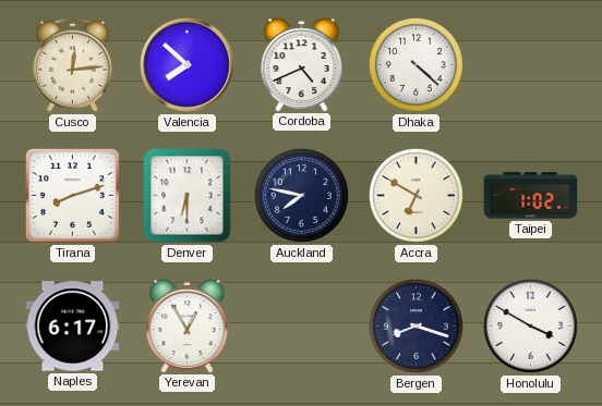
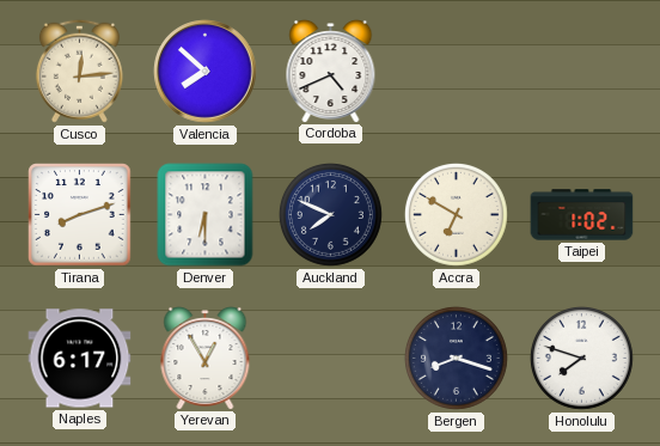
Dhaka: 4:22 -> none
Auckland: 7:47 -> 7:49
Honolulu: 3:50 -> 7:48
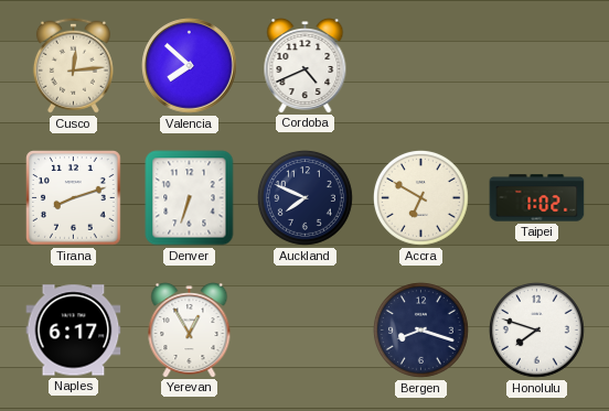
Denver: 6:30 -> 6:33
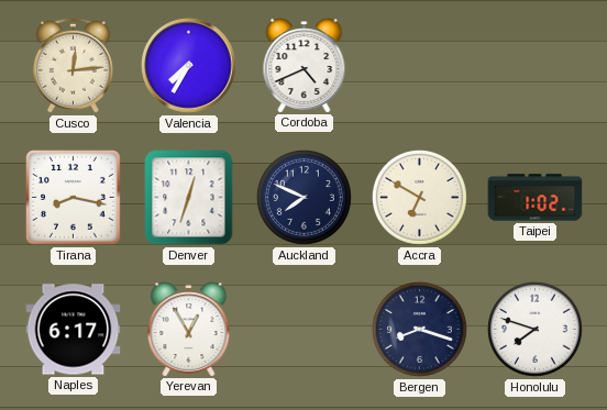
Valencia: 7:52 -> 7:35
Tirana: 8:12 -> 8:17
Denver: 6:33 -> 12:33
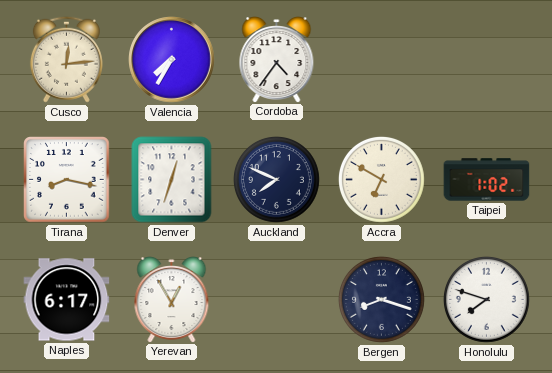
Cordoba: 4:41 -> 4:36
